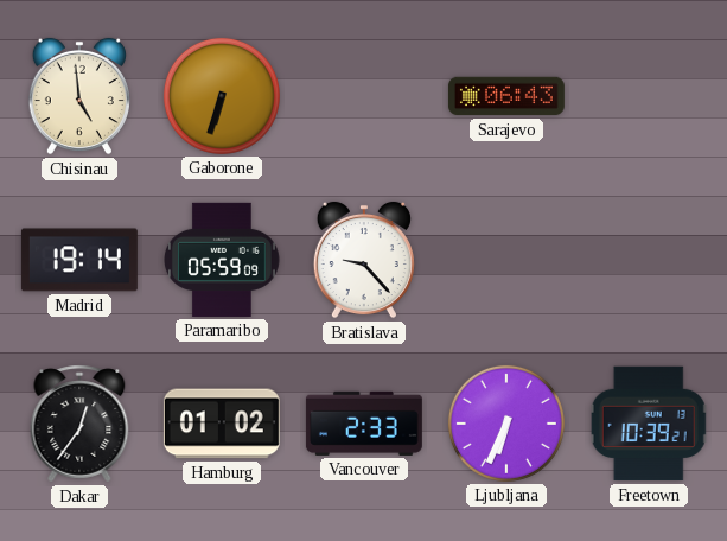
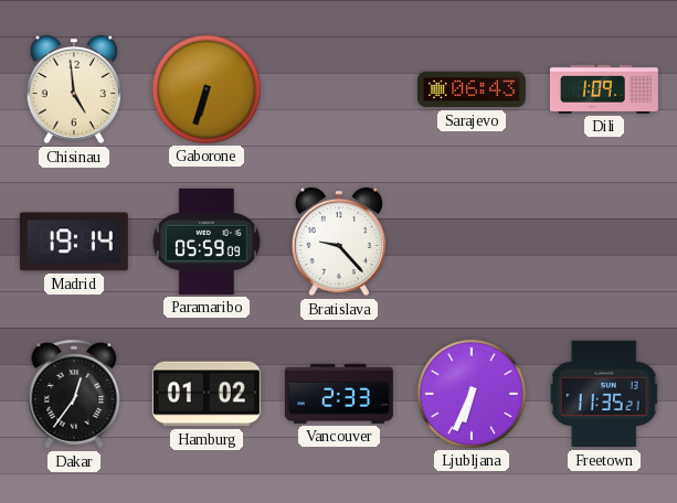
Dili: none -> 1:09
Freetown: 10:39 -> 11:35
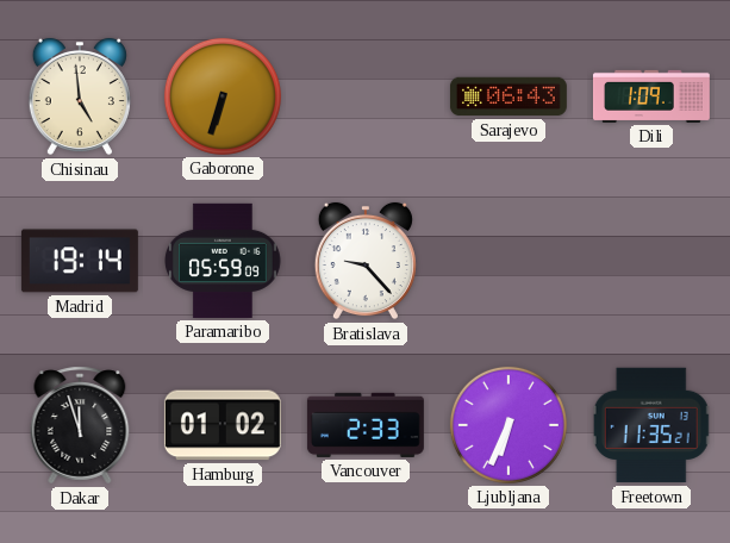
Dakar: 12:36 -> 11:57
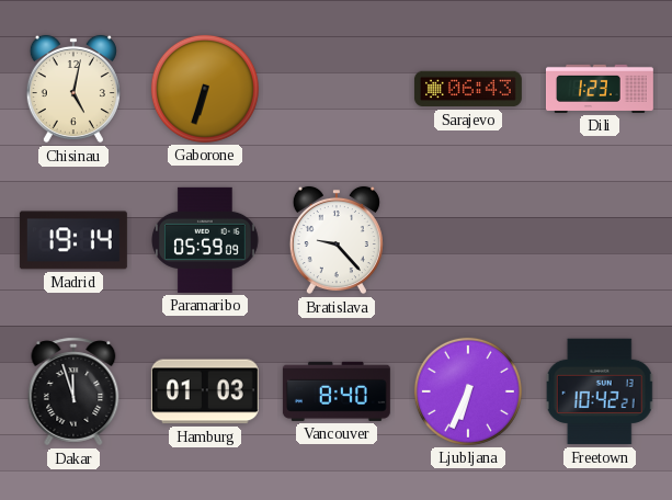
Chisinau: 4:59 -> 5:02
Dili: 1:09 -> 1:23
Hamburg: 01:02 -> 01:03
Vancouver: 2:33 -> 8:40
Freetown: 11:35 -> 10:42
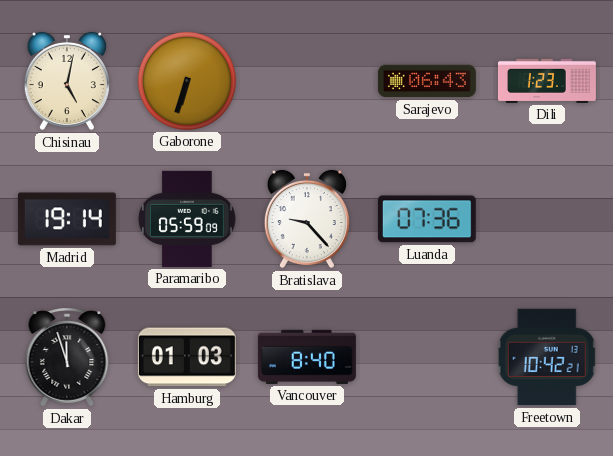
Luanda: none -> 07:36
Ljubljana: 6:34 -> none
